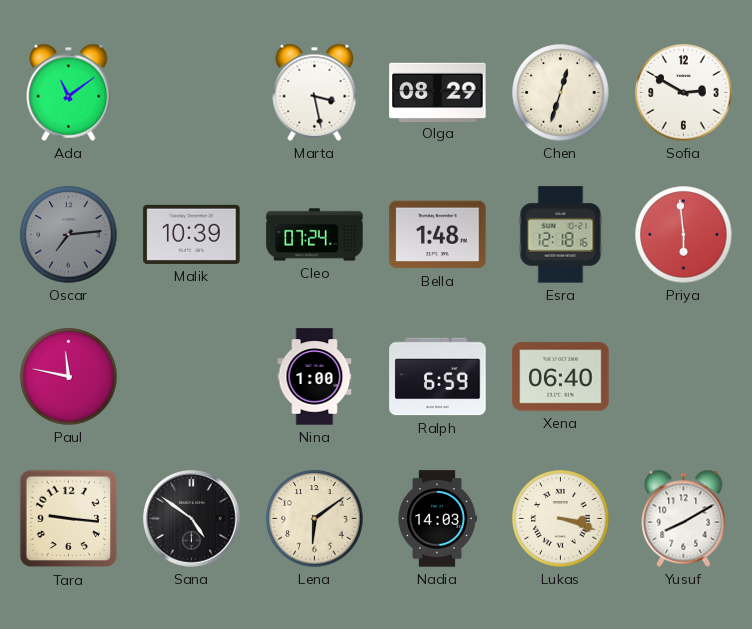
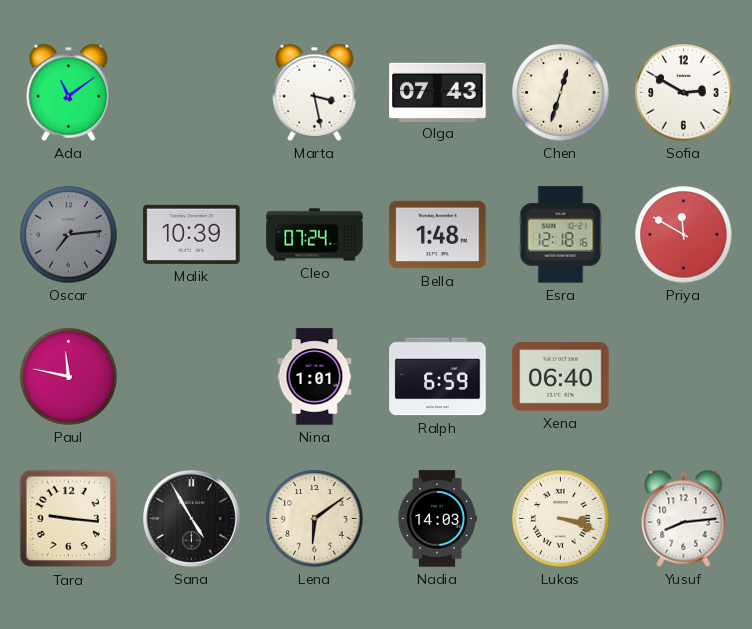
Olga: 08:29 -> 07:43
Priya: 5:59 -> 11:50
Nina: 1:00 -> 1:01
Sana: 4:51 -> 4:55
Yusuf: 8:10 -> 8:14
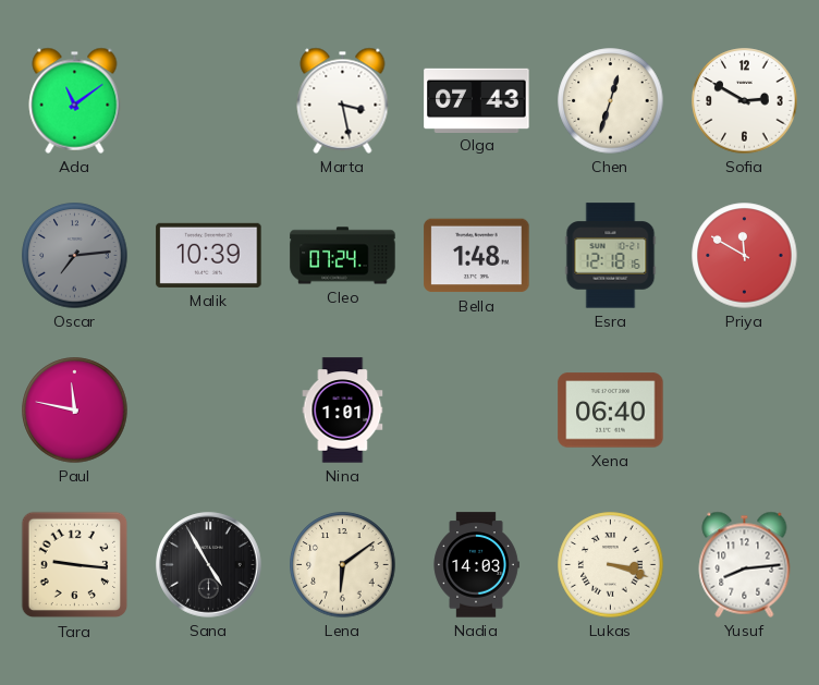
Ralph: 6:59 -> none
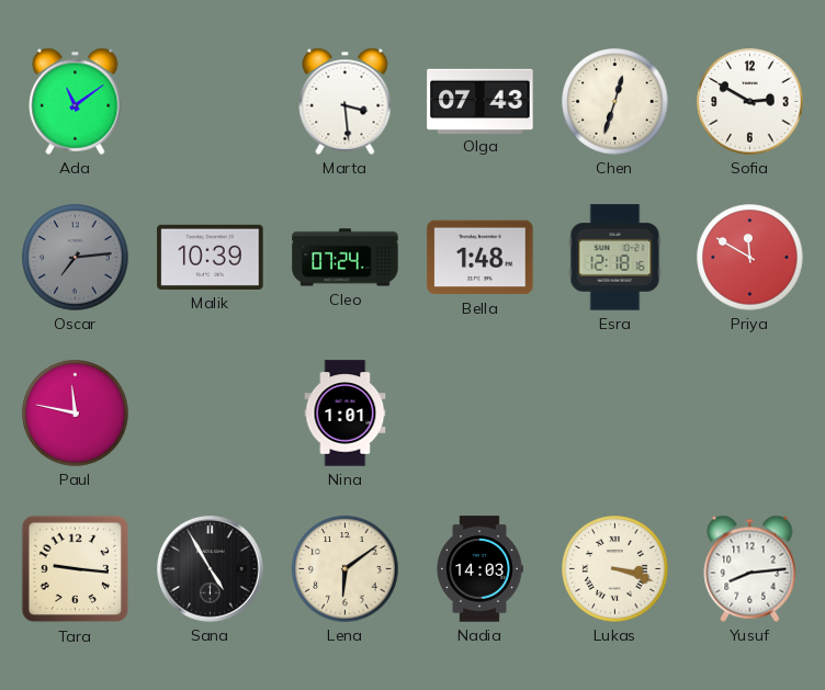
Marta: 3:28 -> 3:29
Xena: 06:40 -> none
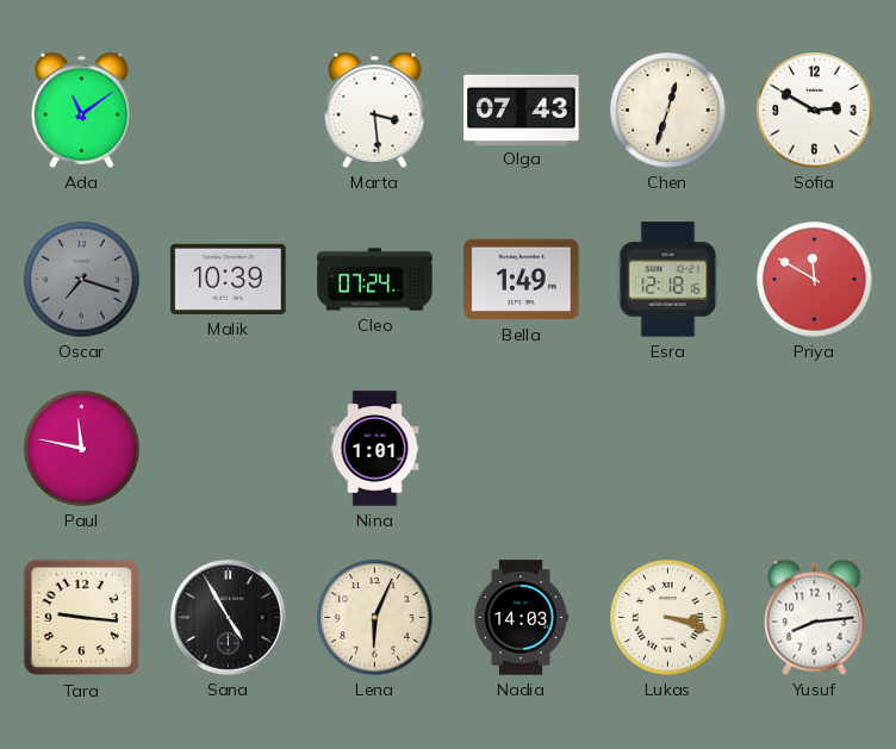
Oscar: 7:14 -> 7:18
Bella: 1:48 -> 1:49
Lena: 6:09 -> 6:04
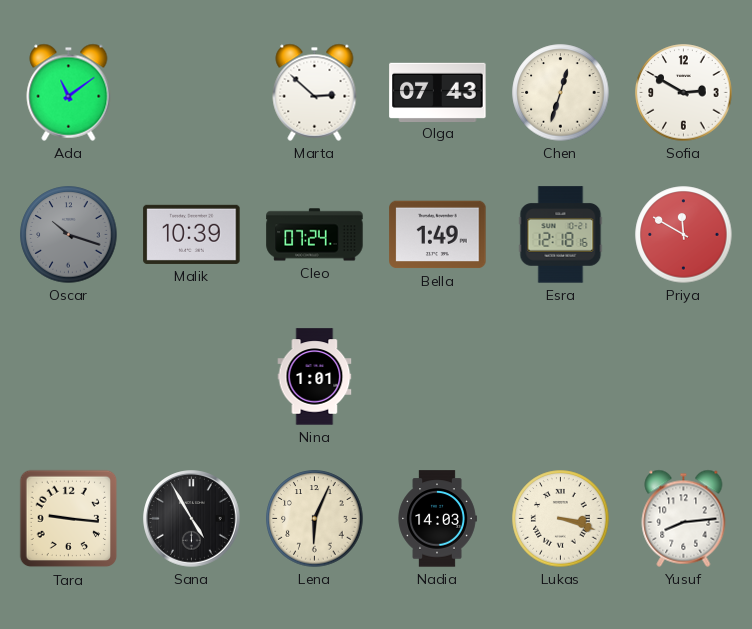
Marta: 3:29 -> 2:52
Oscar: 7:18 -> 10:18
Paul: 11:47 -> none
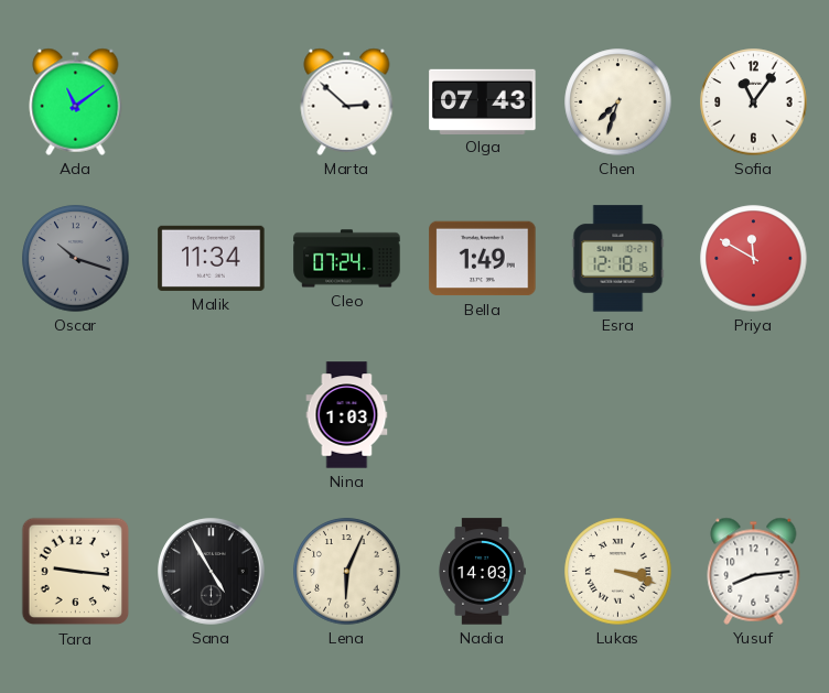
Chen: 12:33 -> 7:33
Sofia: 2:50 -> 11:06
Malik: 10:39 -> 11:34
Nina: 1:01 -> 1:03
